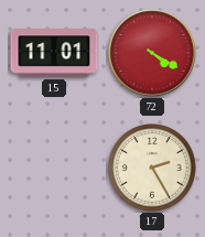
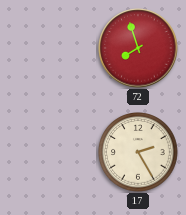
15: 11:01 -> none
72: 4:20 -> 7:57
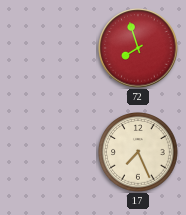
17: 2:25 -> 7:26
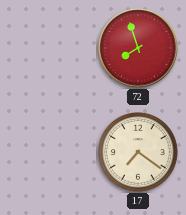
17: 7:26 -> 7:21
